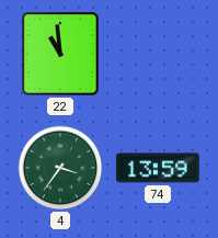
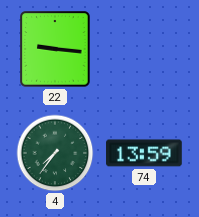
22: 10:59 -> 9:16
4: 3:36 -> 7:36
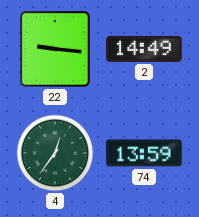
2: none -> 14:49
4: 7:36 -> 12:36
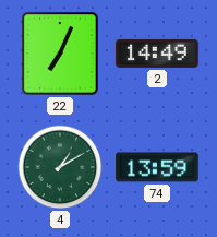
22: 9:16 -> 7:04
4: 12:36 -> 1:10
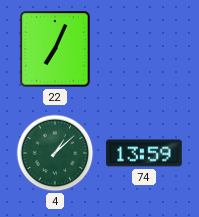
2: 14:49 -> none
4: 1:10 -> 1:08
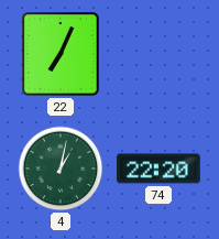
4: 1:08 -> 1:02
74: 13:59 -> 22:20
